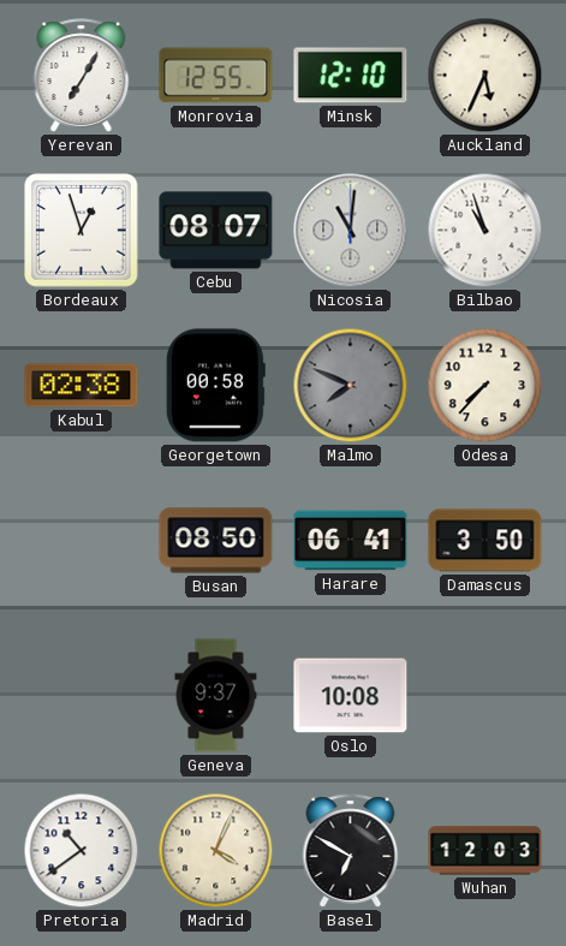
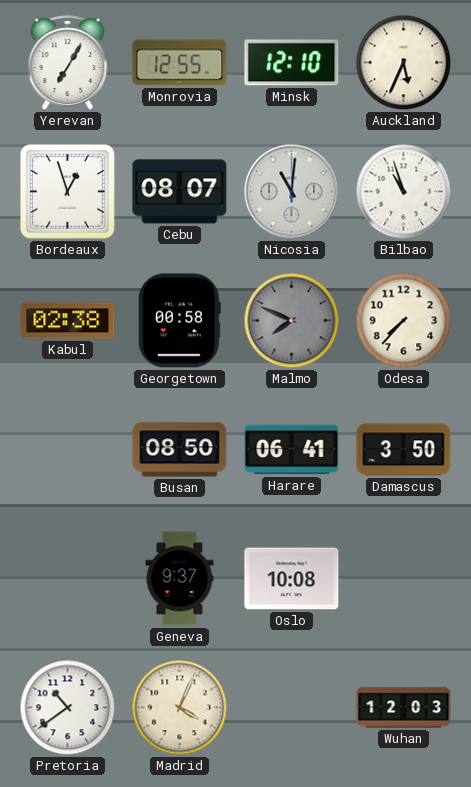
Basel: 6:50 -> none
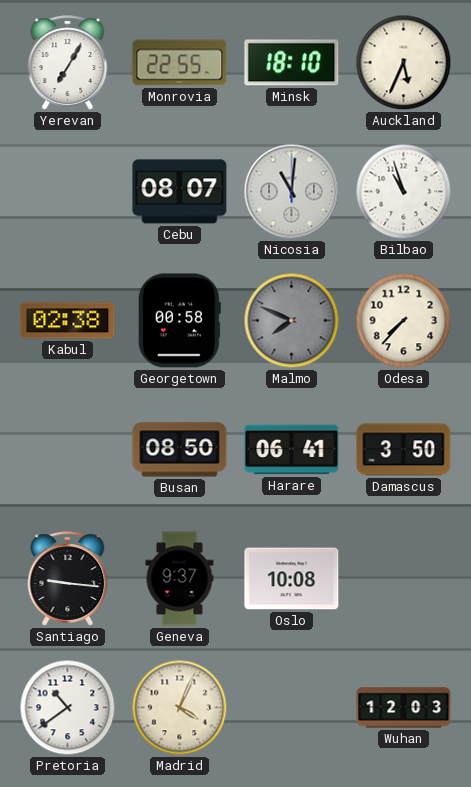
Monrovia: 12:55 -> 22:55
Minsk: 12:10 -> 18:10
Bordeaux: 12:57 -> none
Santiago: none -> 9:16
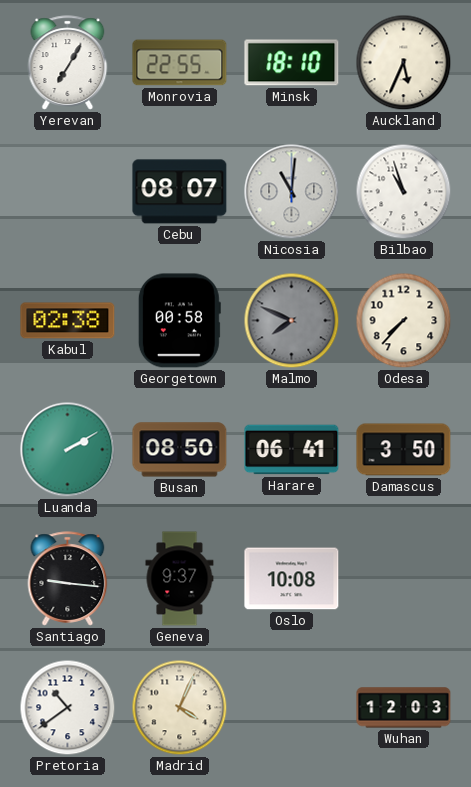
Luanda: none -> 2:10
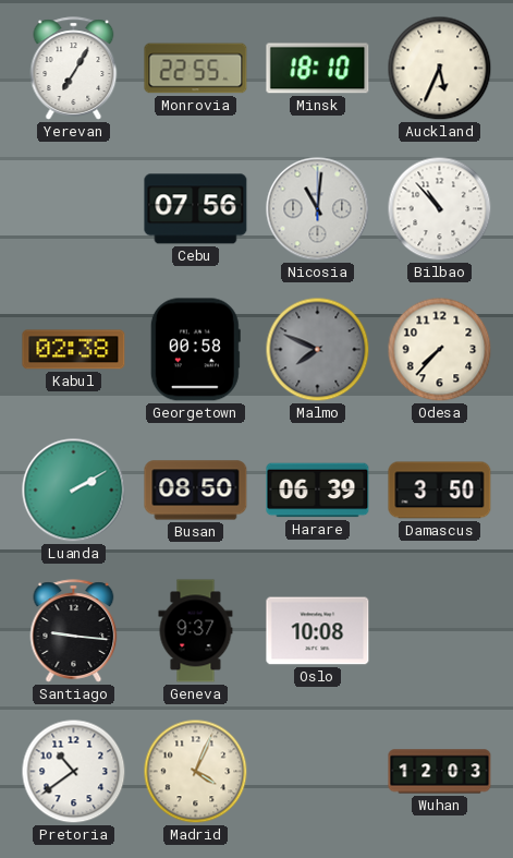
Cebu: 08:07 -> 07:56
Bilbao: 10:57 -> 10:53
Harare: 06:41 -> 06:39
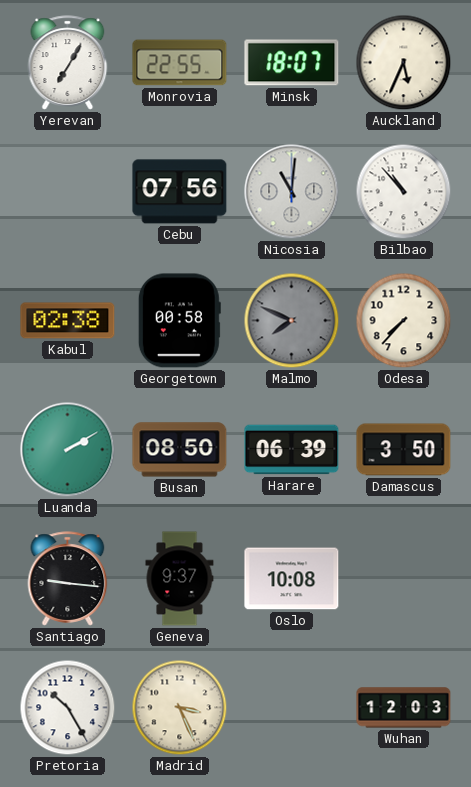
Minsk: 18:10 -> 18:07
Pretoria: 10:39 -> 10:25
Madrid: 4:04 -> 3:26
